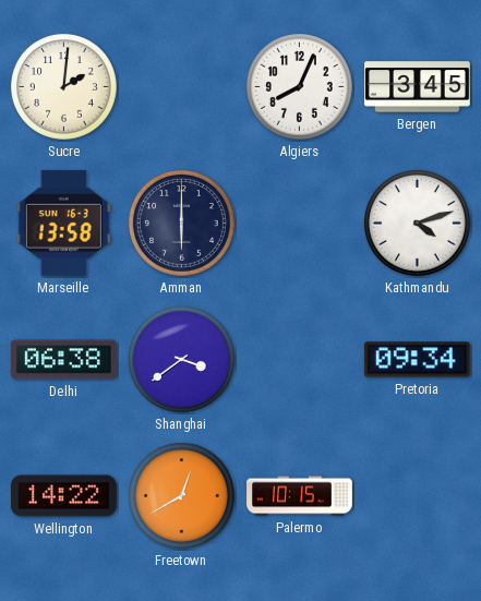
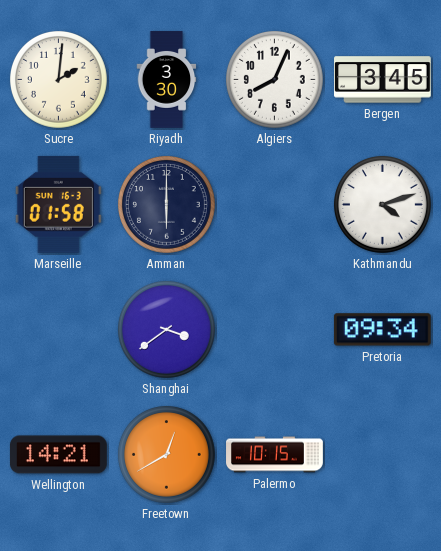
Riyadh: none -> 3:30
Marseille: 13:58 -> 01:58
Delhi: 06:38 -> none
Wellington: 14:22 -> 14:21
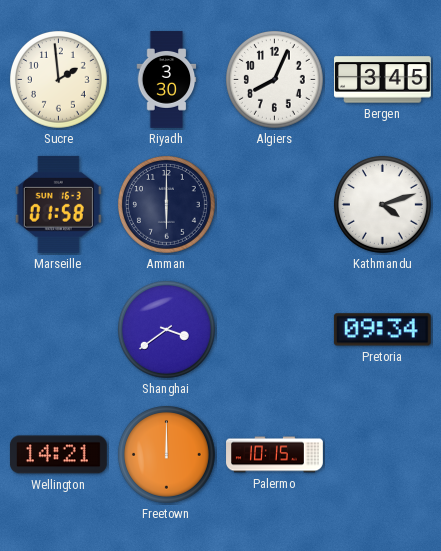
Sucre: 2:01 -> 1:59
Freetown: 12:40 -> 12:00
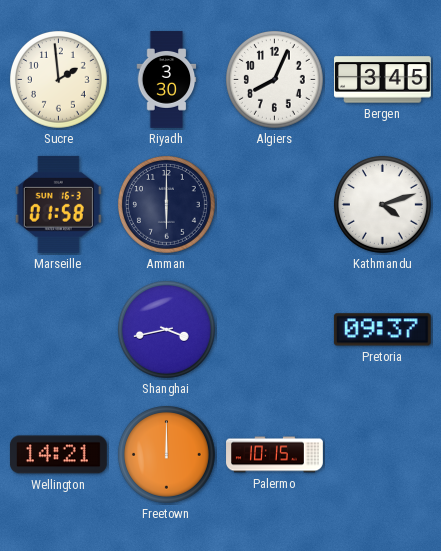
Shanghai: 3:39 -> 3:43
Pretoria: 09:34 -> 09:37
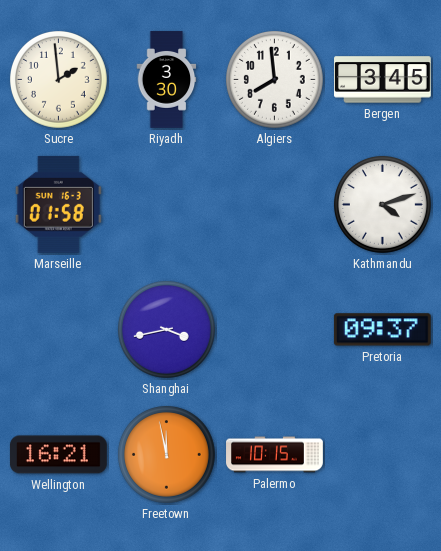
Algiers: 8:04 -> 7:59
Amman: 6:00 -> none
Wellington: 14:21 -> 16:21
Freetown: 12:00 -> 11:58
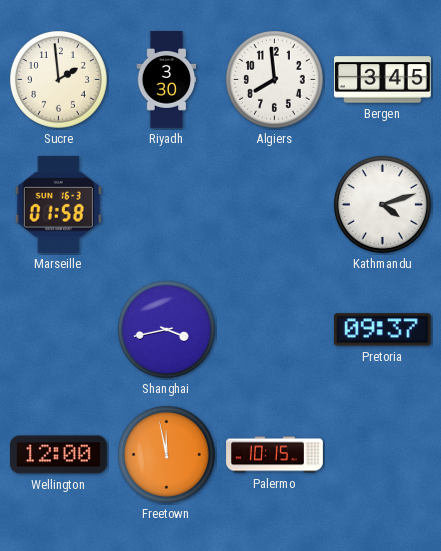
Wellington: 16:21 -> 12:00
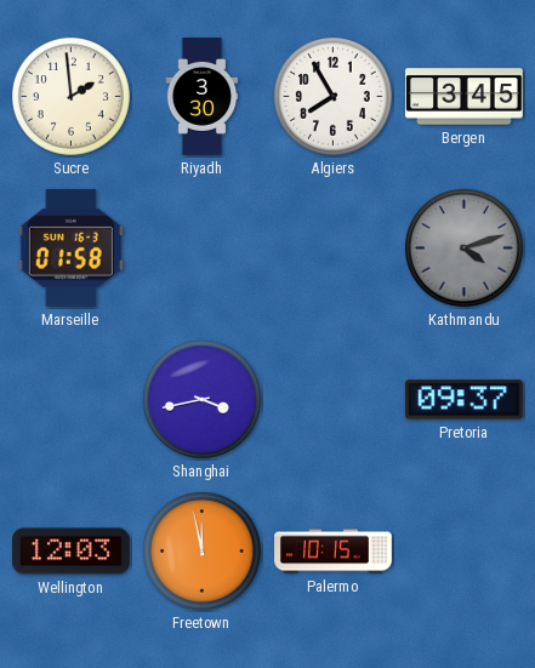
Algiers: 7:59 -> 7:55
Kathmandu dial: white -> grey
Wellington: 12:00 -> 12:03
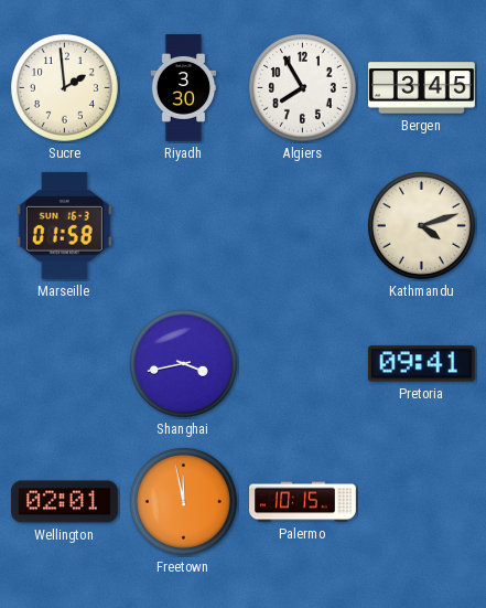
Kathmandu dial: grey -> cream
Pretoria: 09:37 -> 09:41
Wellington: 12:03 -> 02:01
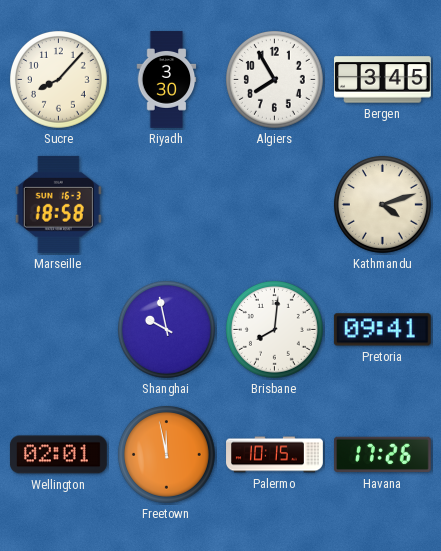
Sucre: 1:59 -> 8:07
Marseille: 01:58 -> 18:58
Shanghai: 3:43 -> 9:58
Brisbane: none -> 8:01
Havana: none -> 17:26
